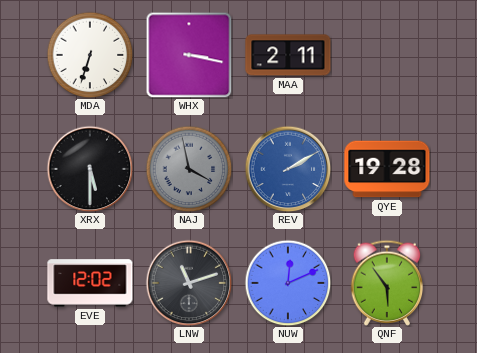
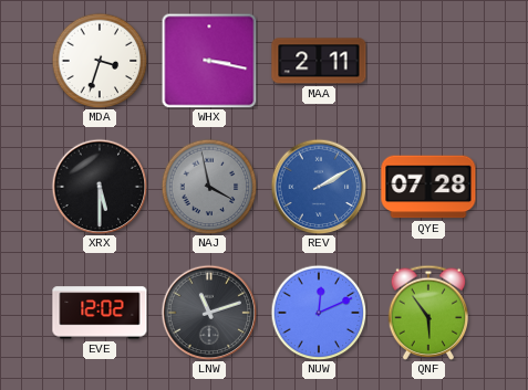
MDA: 6:33 -> 3:33
QYE: 19:28 -> 07:28
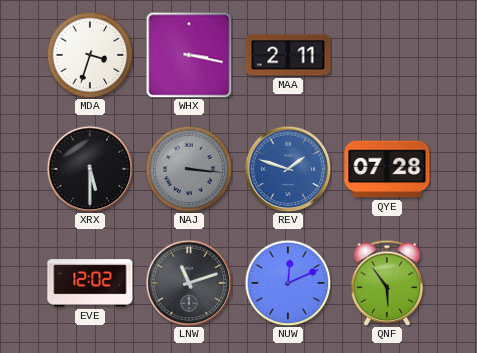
NAJ: 3:58 -> 3:16
REV: 2:10 -> 1:48
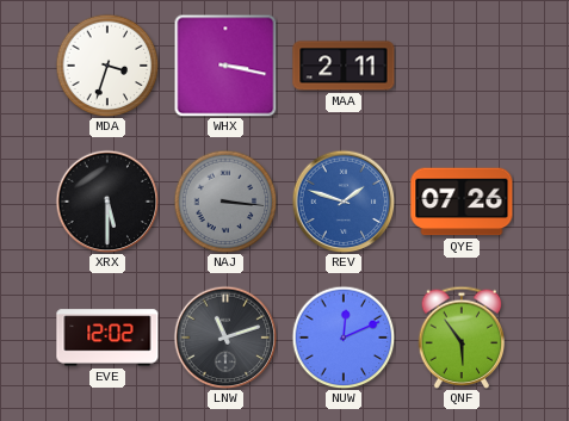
QYE: 07:28 -> 07:26
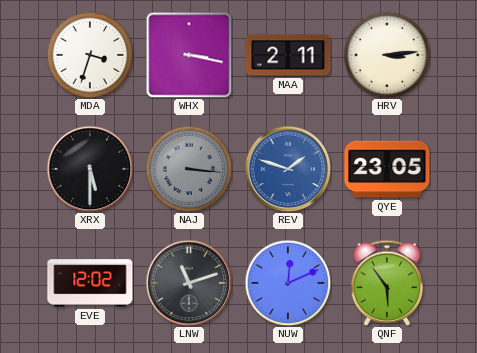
HRV: none -> 3:14
QYE: 07:26 -> 23:05
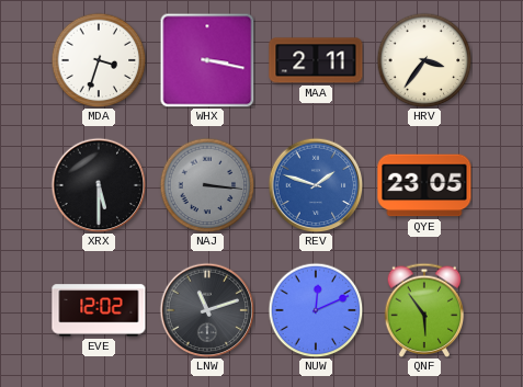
HRV: 3:14 -> 3:36
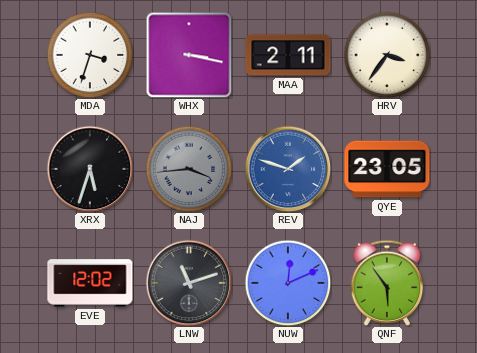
XRX: 5:30 -> 5:33
NAJ: 3:16 -> 3:44
